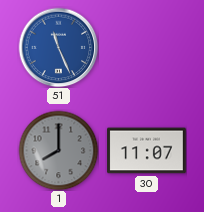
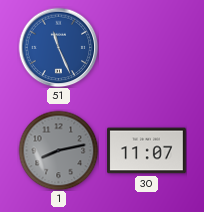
1: 8:00 -> 8:13
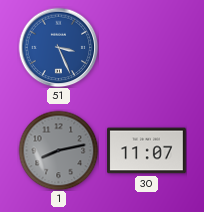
51: 11:26 -> 3:26
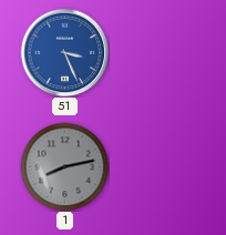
30: 11:07 -> none
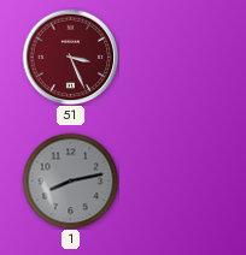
51 dial: blue -> burgundy
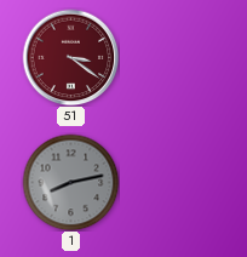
51: 3:26 -> 3:21
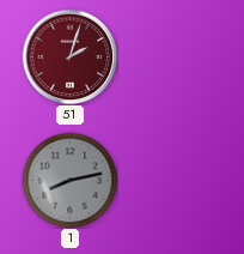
51: 3:21 -> 2:03
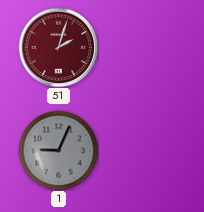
1: 8:13 -> 9:04
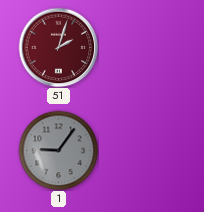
1: 9:04 -> 9:06
